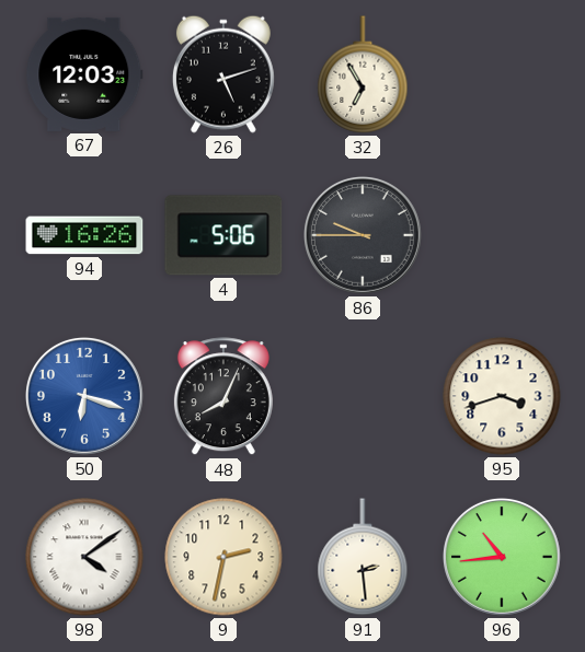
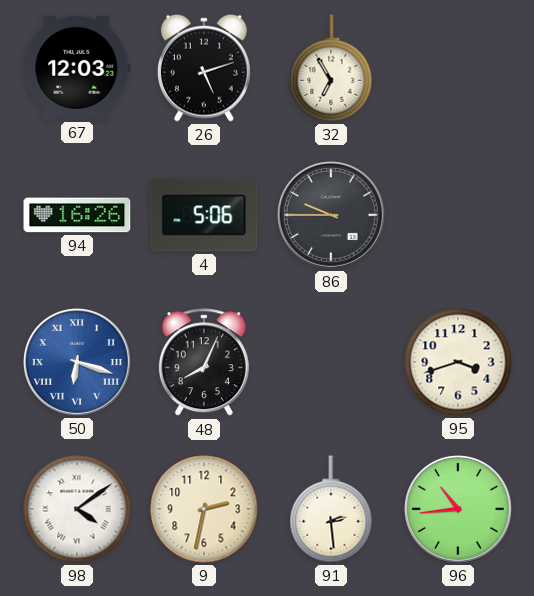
50 numerals: Arabic -> Roman
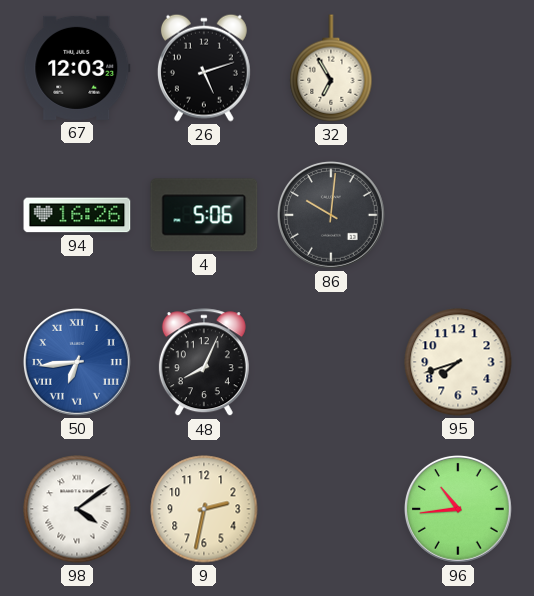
86: 9:45 -> 10:01
50: 6:18 -> 6:44
95: 3:42 -> 7:42
91: 2:29 -> none
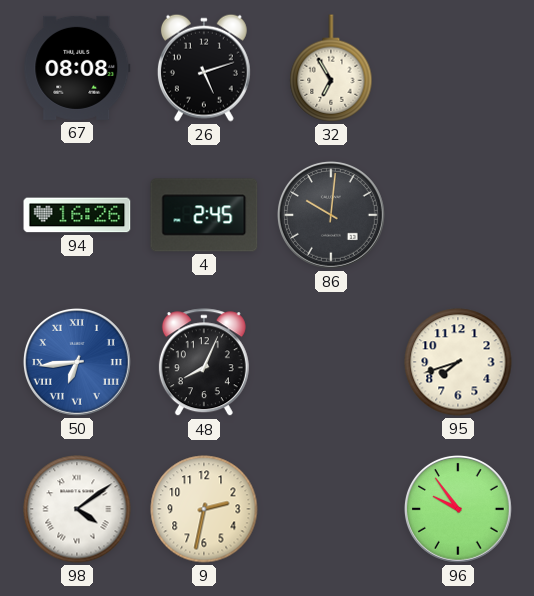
67: 12:03 -> 08:08
4: 5:06 -> 2:45
96: 10:44 -> 9:54
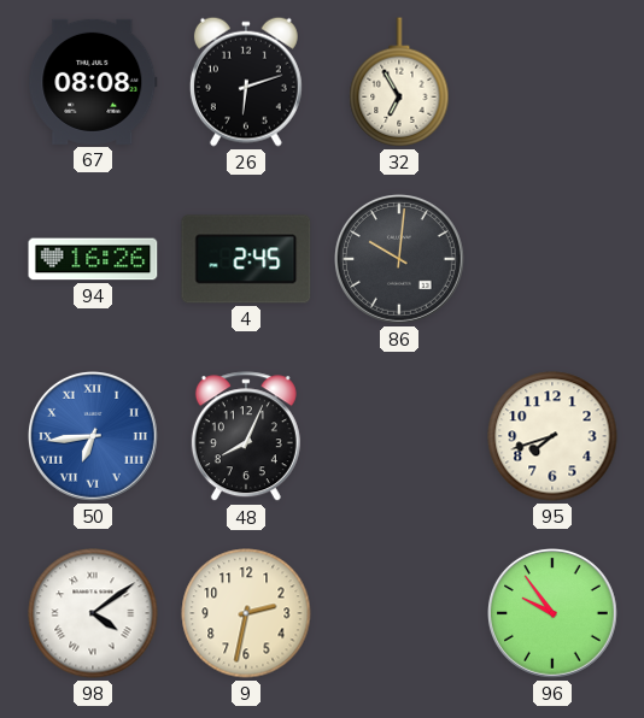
26: 5:12 -> 6:12
